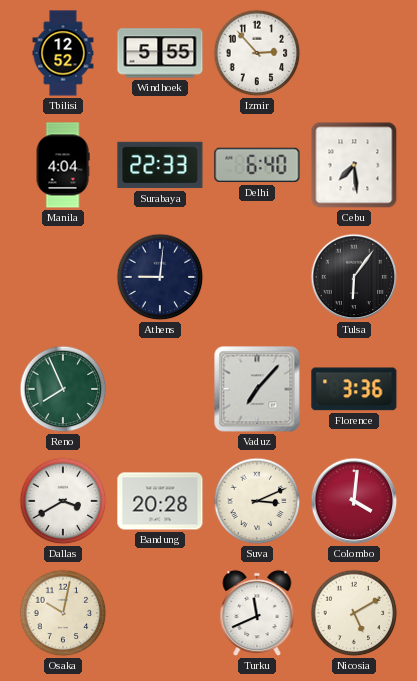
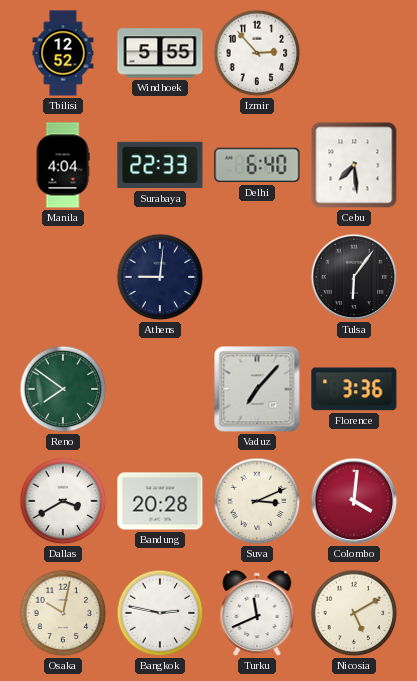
Reno: 7:56 -> 7:51
Bangkok: none -> 2:47
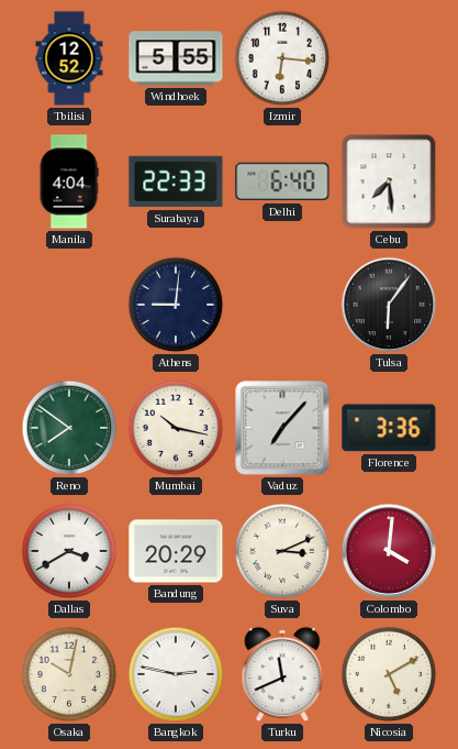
Izmir: 2:53 -> 6:16
Mumbai: none -> 10:17
Bandung: 20:28 -> 20:29
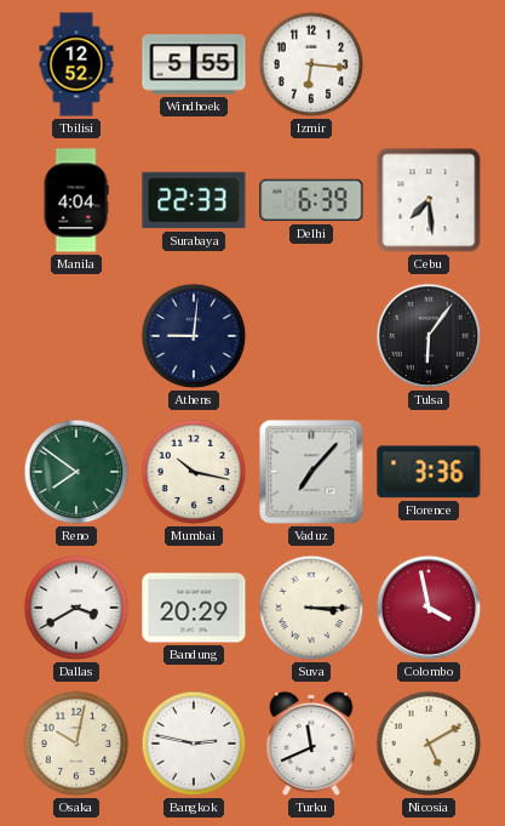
Delhi: 6:40 -> 6:39
Suva: 3:11 -> 3:15
Colombo: 4:01 -> 3:58
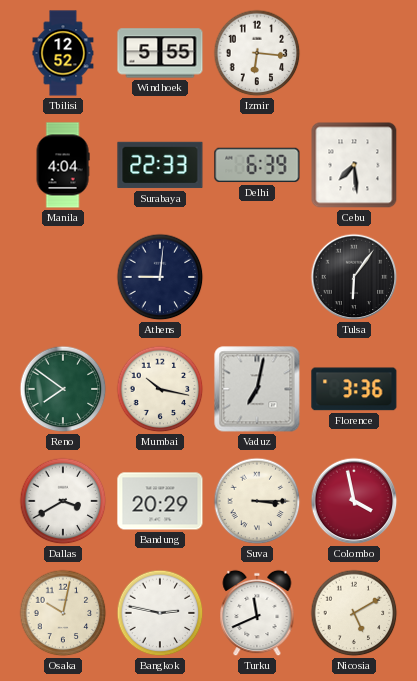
Vaduz: 7:07 -> 7:02
